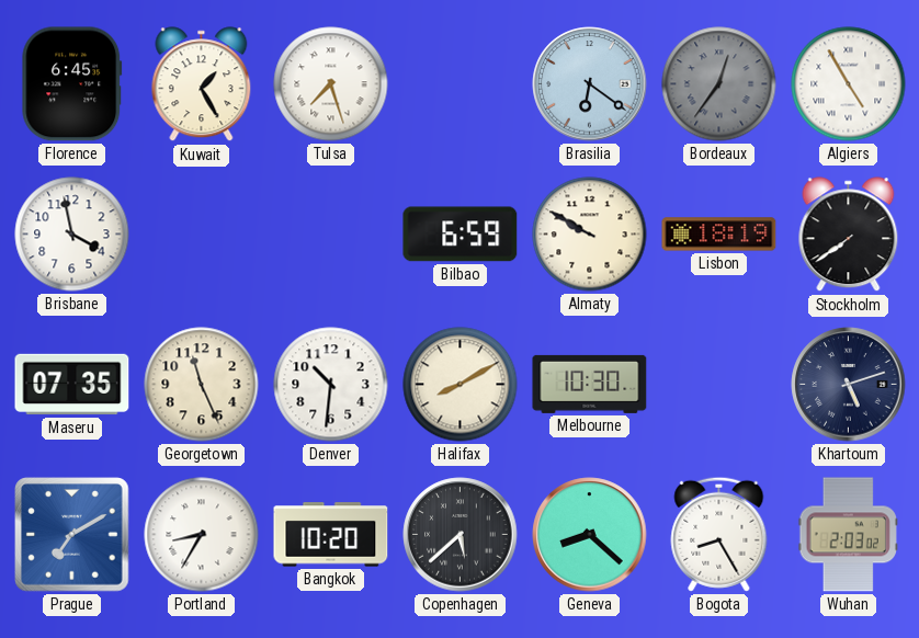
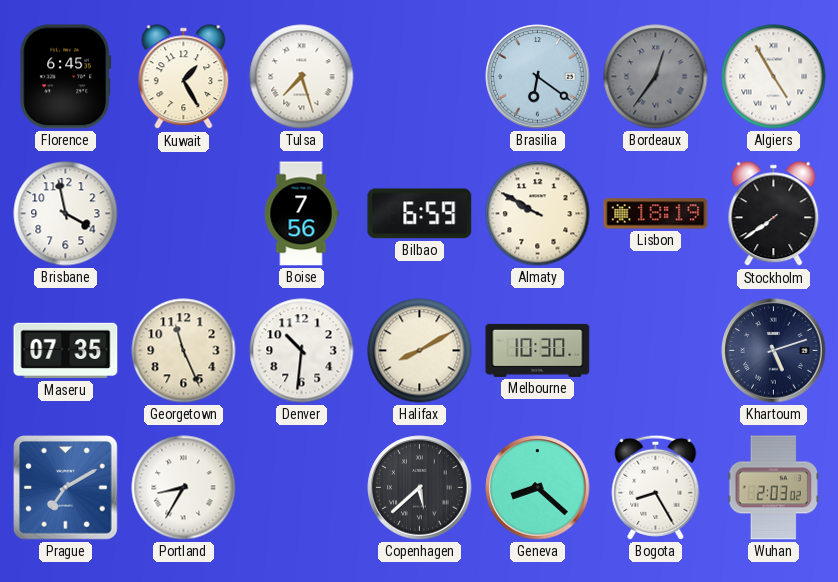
Boise: none -> 7:56
Bangkok: 10:20 -> none
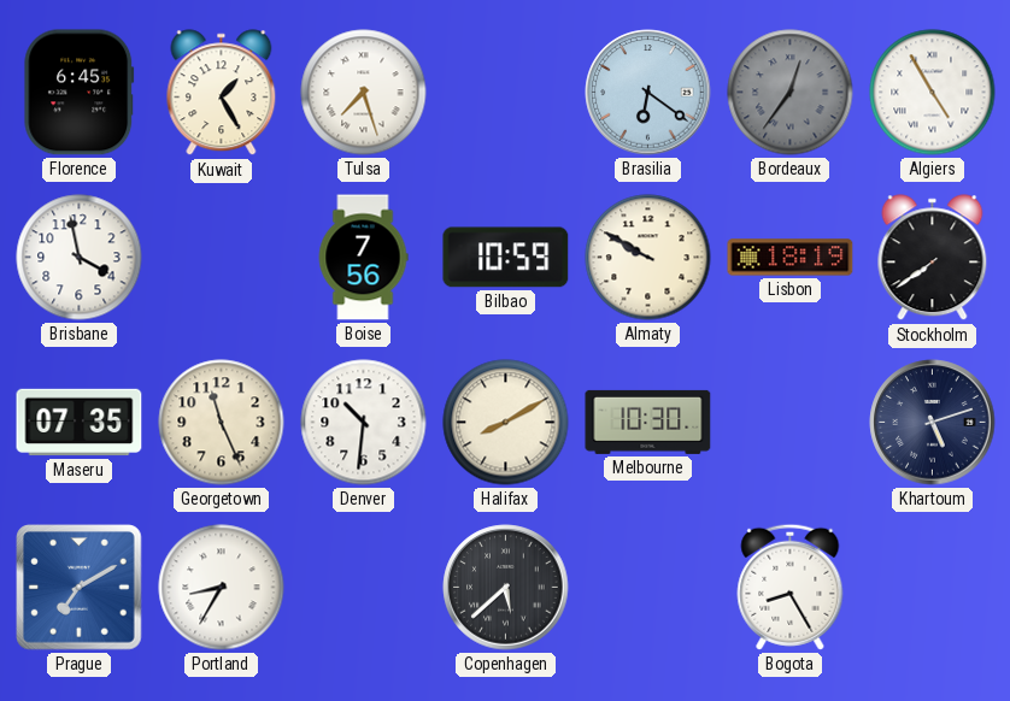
Bilbao: 6:59 -> 10:59
Geneva: 8:22 -> none
Wuhan: 2:03 -> none
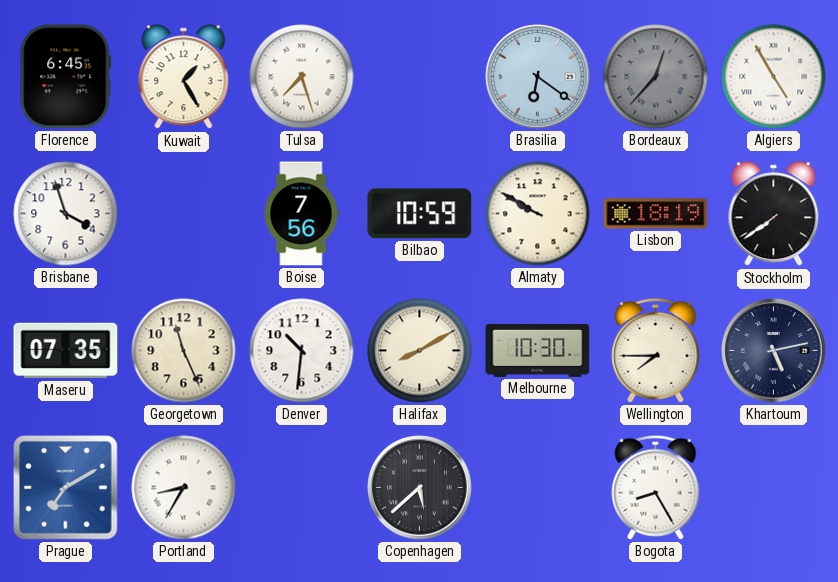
Bordeaux: 12:36 -> 12:37
Brisbane: 3:58 -> 3:57
Wellington: none -> 7:45
Khartoum: 5:12 -> 5:13
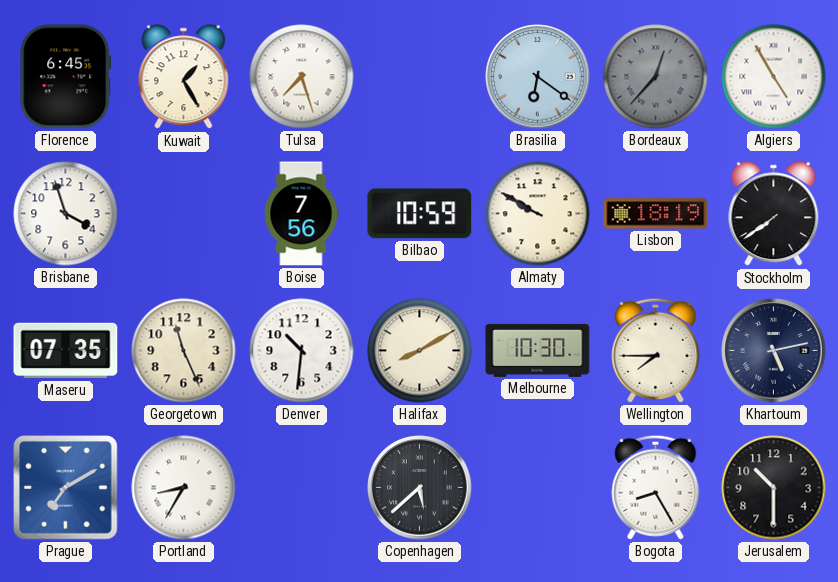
Jerusalem: none -> 10:30
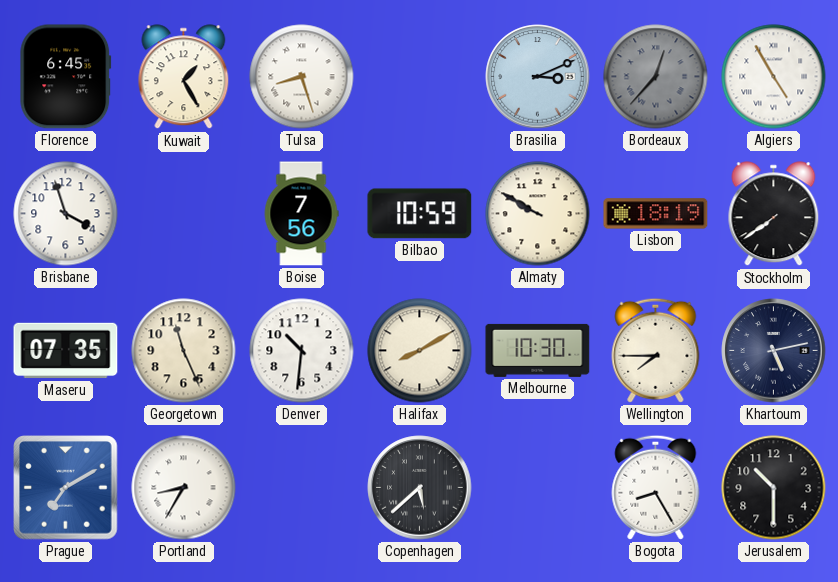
Tulsa: 7:27 -> 8:27
Brasilia: 6:21 -> 3:11
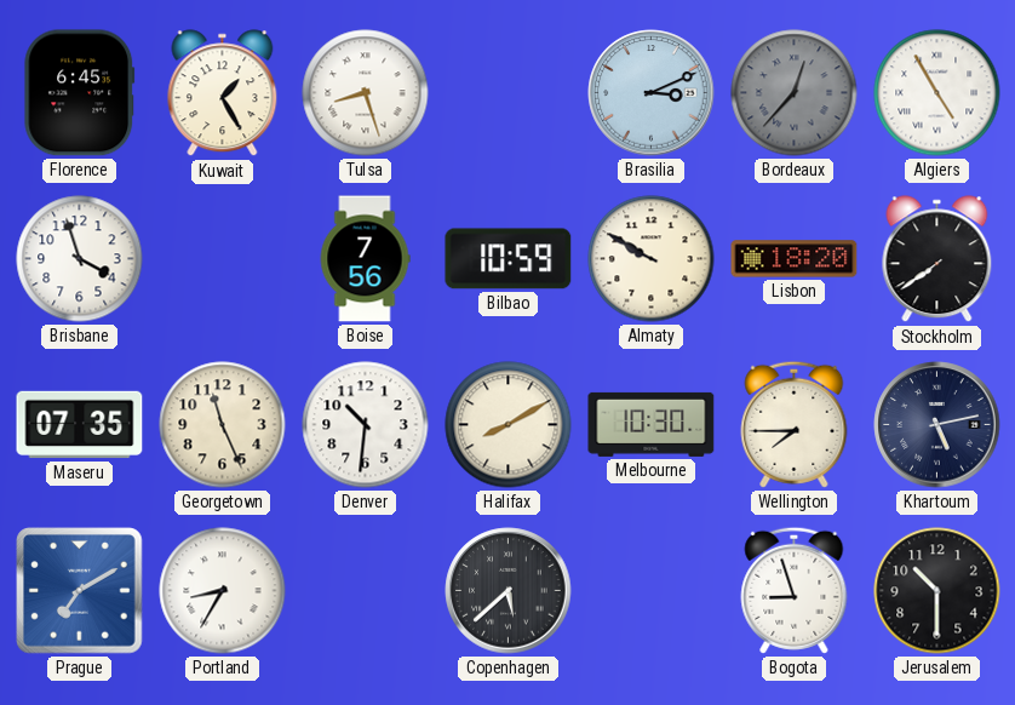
Lisbon: 18:19 -> 18:20
Bogota: 8:25 -> 8:57
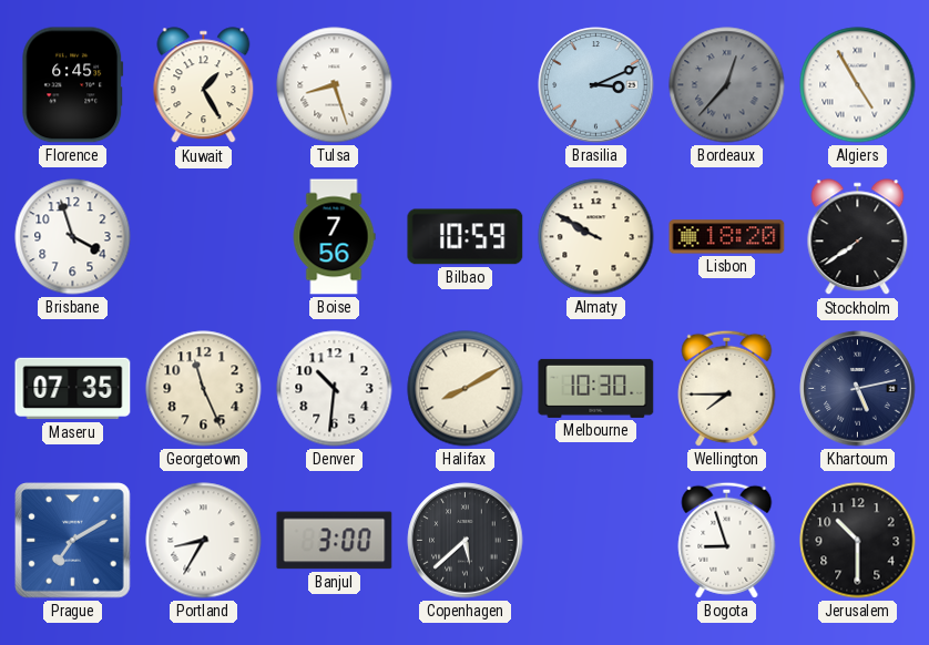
Banjul: none -> 3:00
